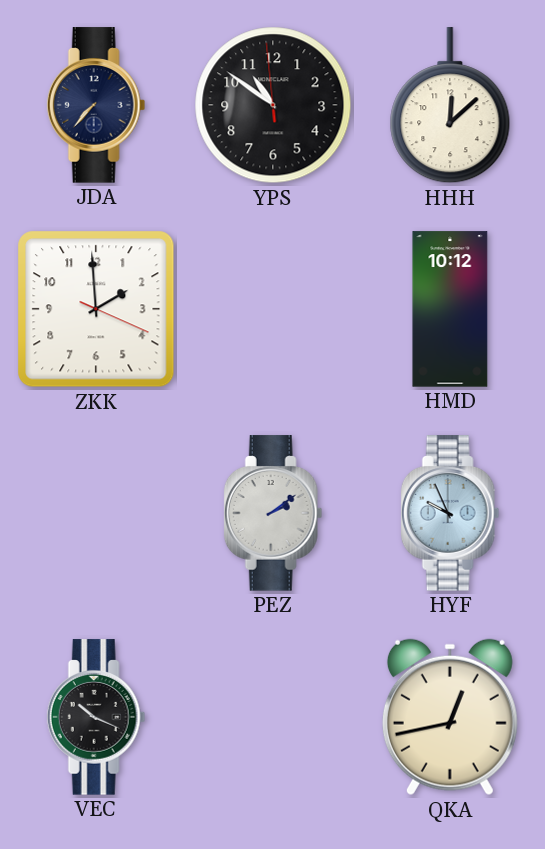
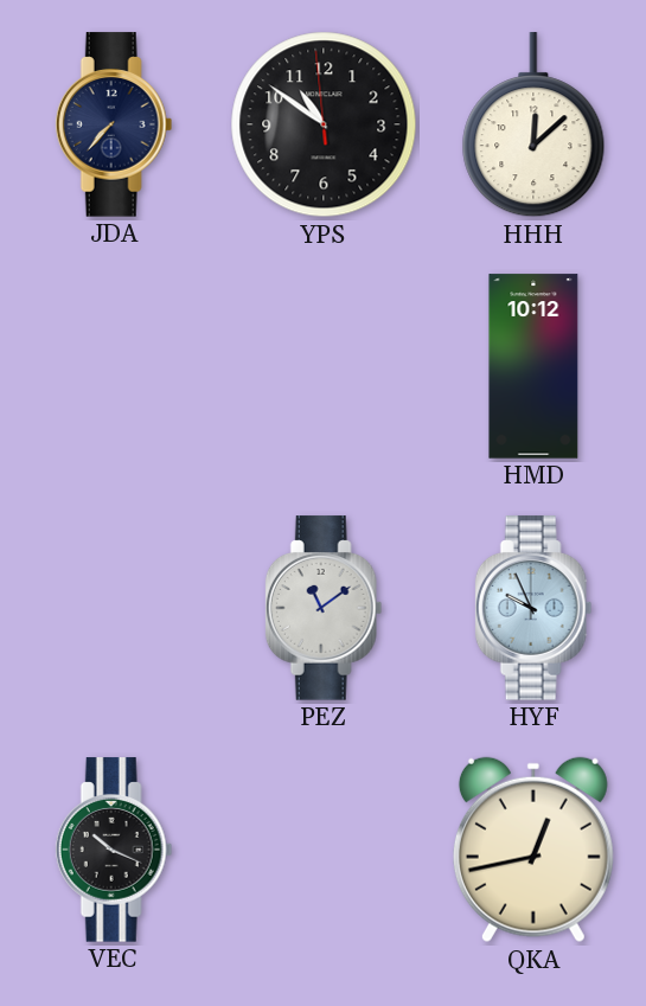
ZKK: 1:59 -> none
PEZ: 2:09 -> 11:09
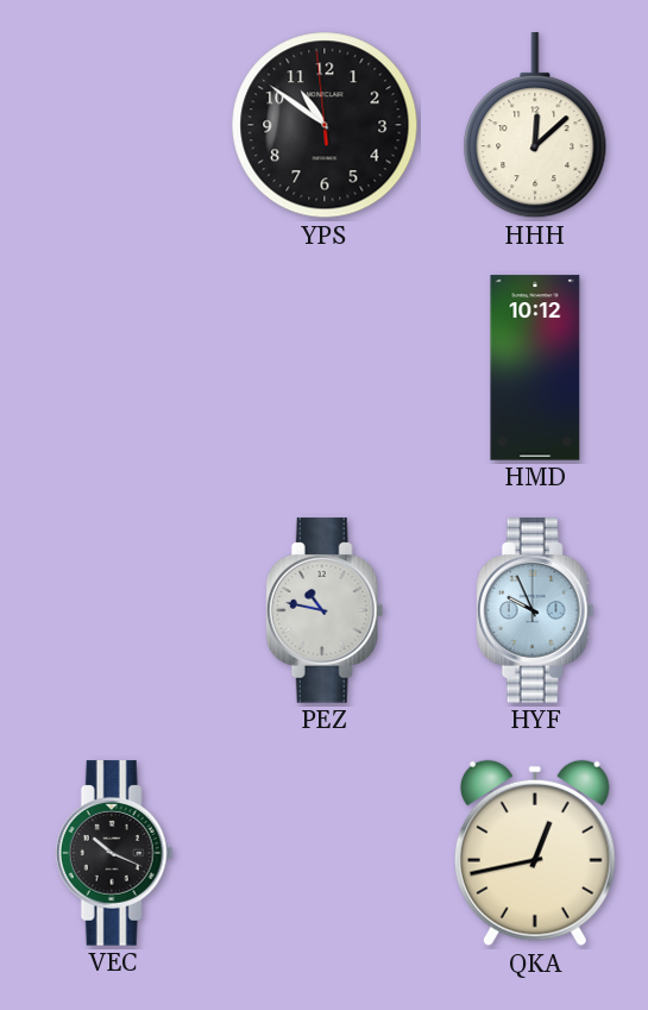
JDA: 7:37 -> none
PEZ: 11:09 -> 10:47
